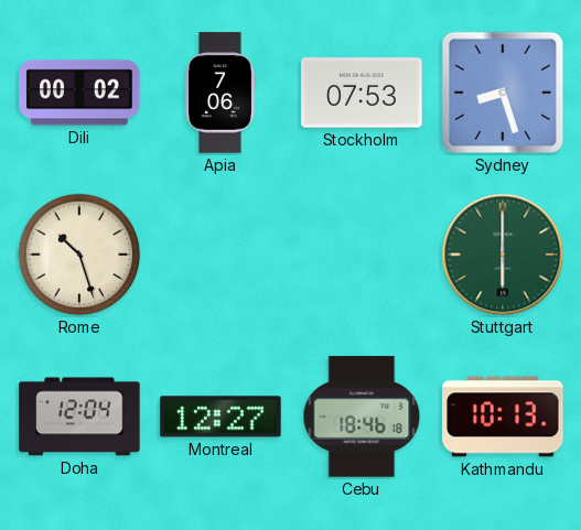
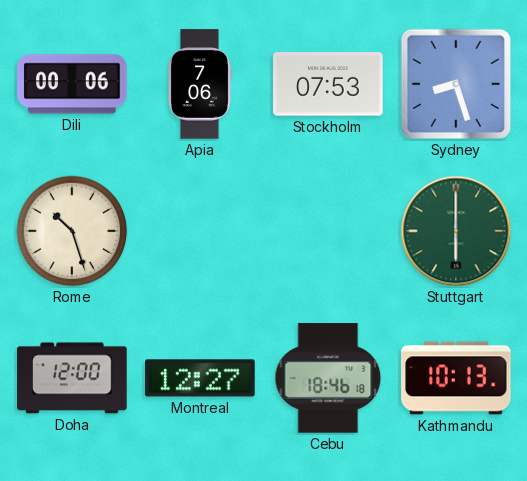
Dili: 00:02 -> 00:06
Doha: 12:04 -> 12:00
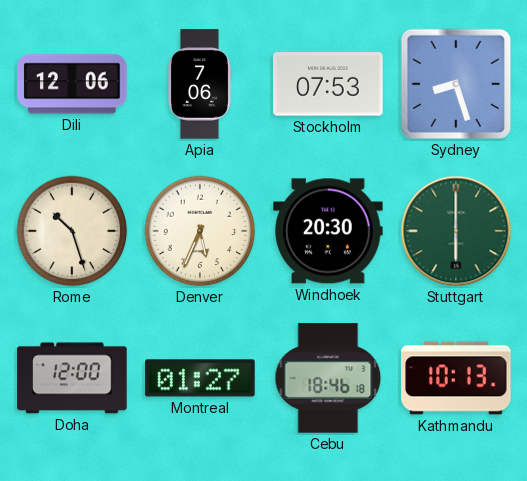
Dili: 00:06 -> 12:06
Denver: none -> 5:34
Windhoek: none -> 20:30
Montreal: 12:27 -> 01:27
